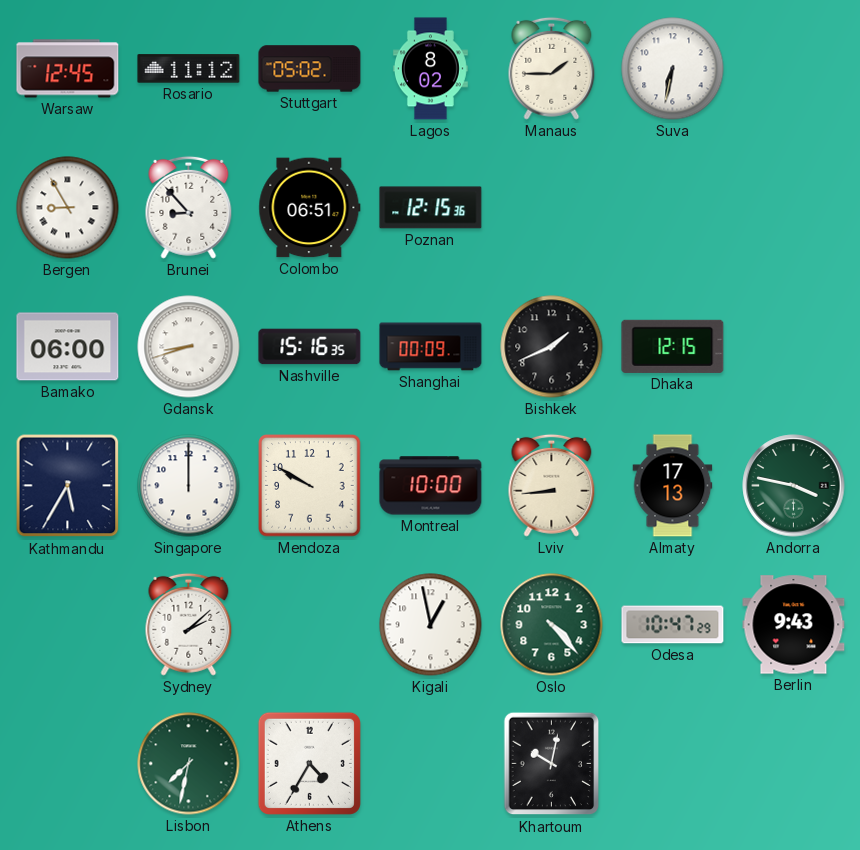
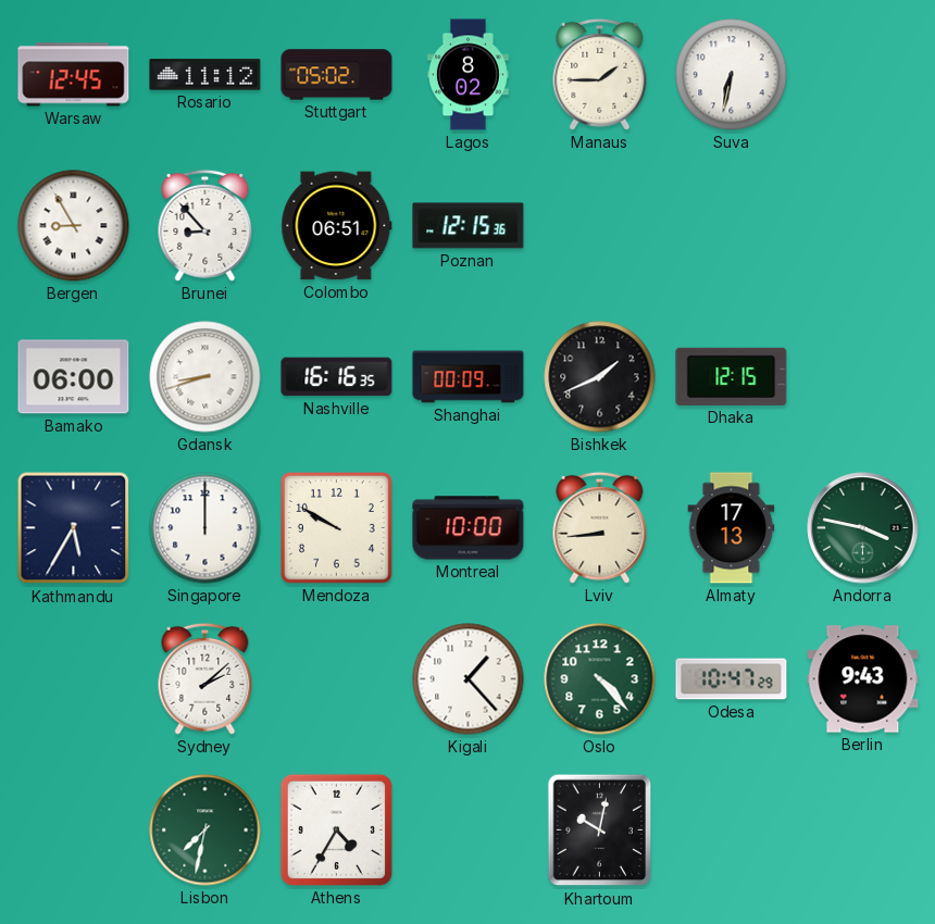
Nashville: 15:16 -> 16:16
Kigali: 12:58 -> 1:23
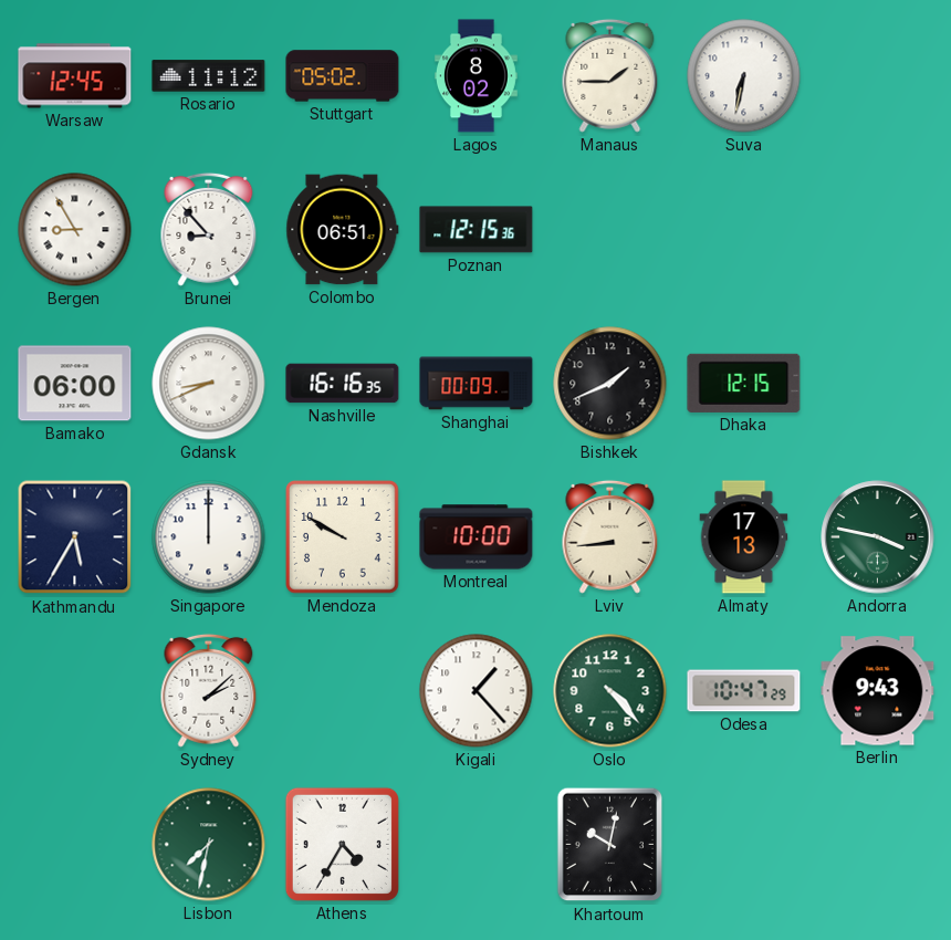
Gdansk: 8:42 -> 8:41
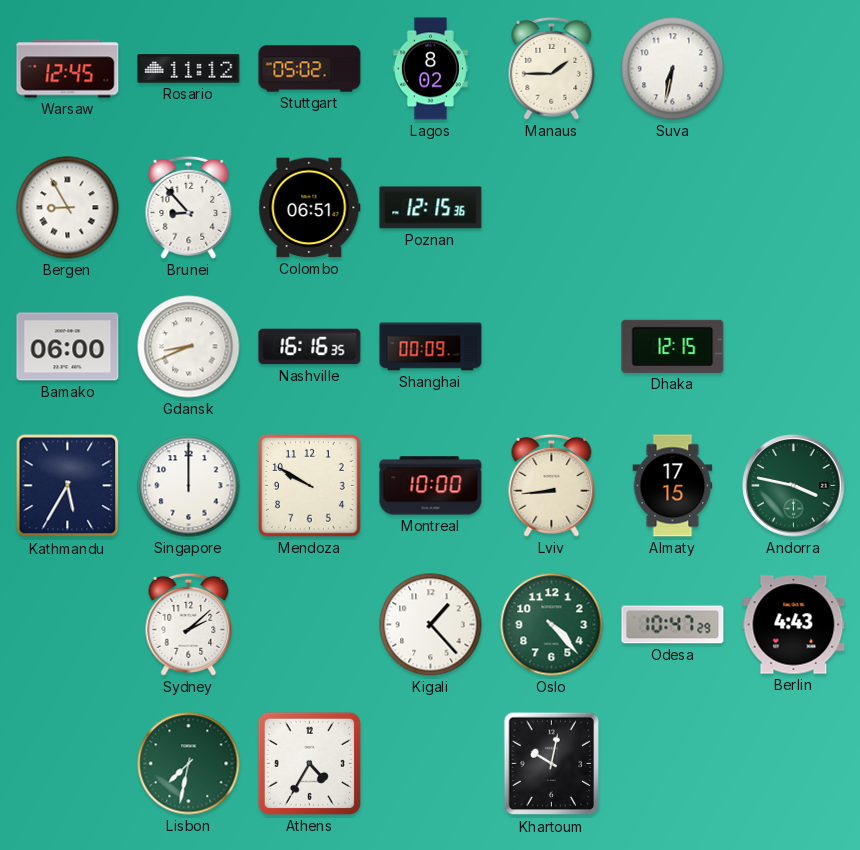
Bishkek: 1:41 -> none
Almaty: 17:13 -> 17:15
Berlin: 9:43 -> 4:43
